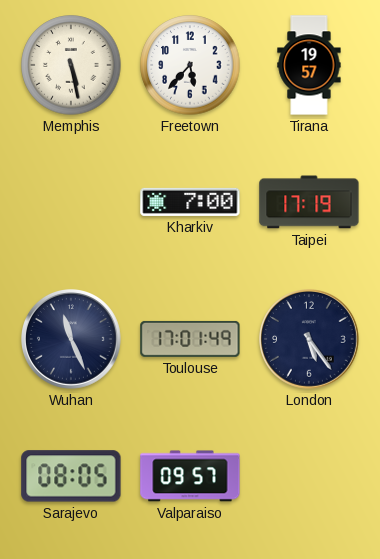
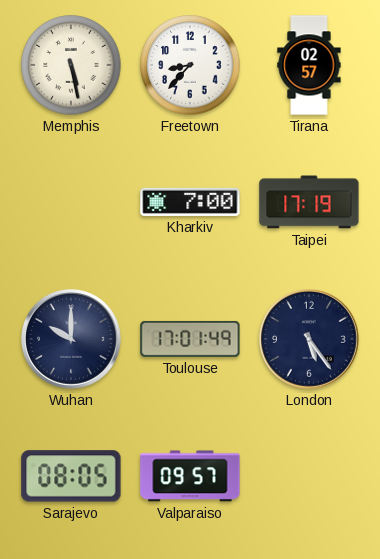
Freetown: 5:37 -> 8:37
Tirana: 19:57 -> 02:57
Wuhan: 11:26 -> 10:00
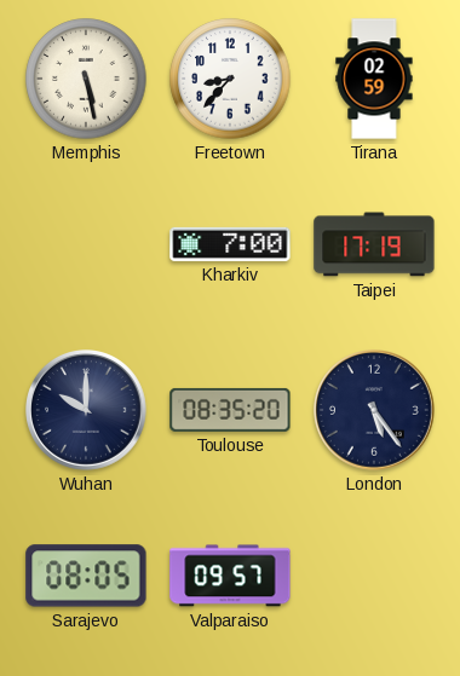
Tirana: 02:57 -> 02:59
Toulouse: 17:01 -> 08:35
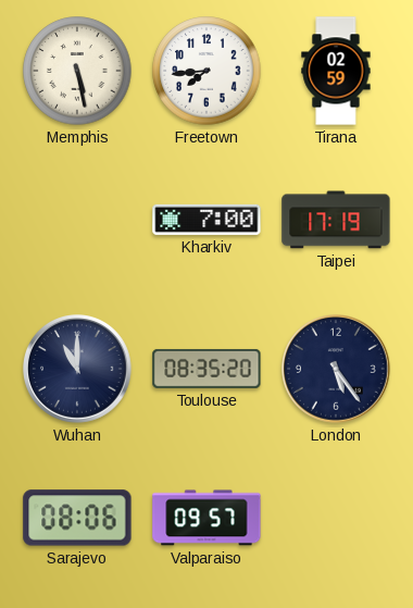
Freetown: 8:37 -> 7:44
Wuhan: 10:00 -> 11:00
Sarajevo: 08:05 -> 08:06
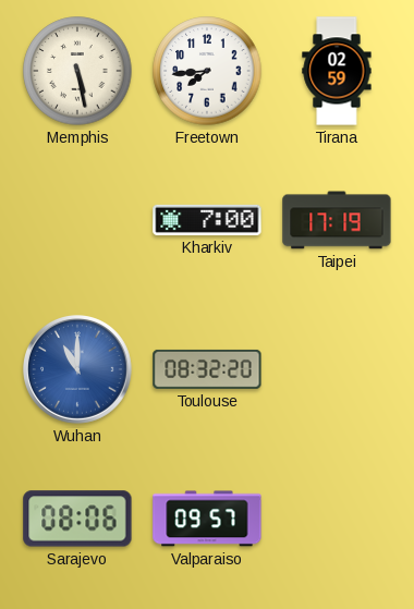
Wuhan dial: navy -> blue
Toulouse: 08:35 -> 08:32
London: 5:24 -> none
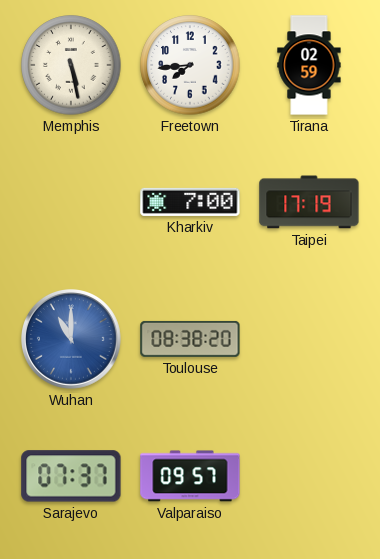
Toulouse: 08:32 -> 08:38
Sarajevo: 08:06 -> 07:37
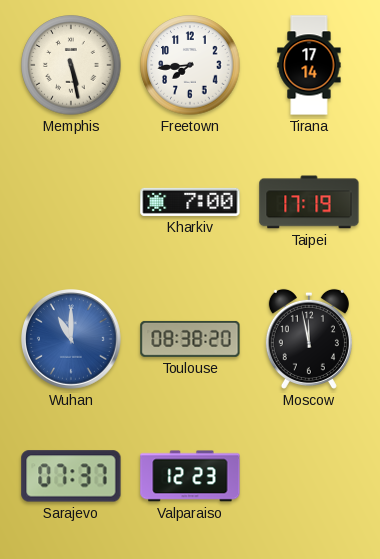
Tirana: 02:59 -> 17:14
Moscow: none -> 11:58
Valparaiso: 09:57 -> 12:23
